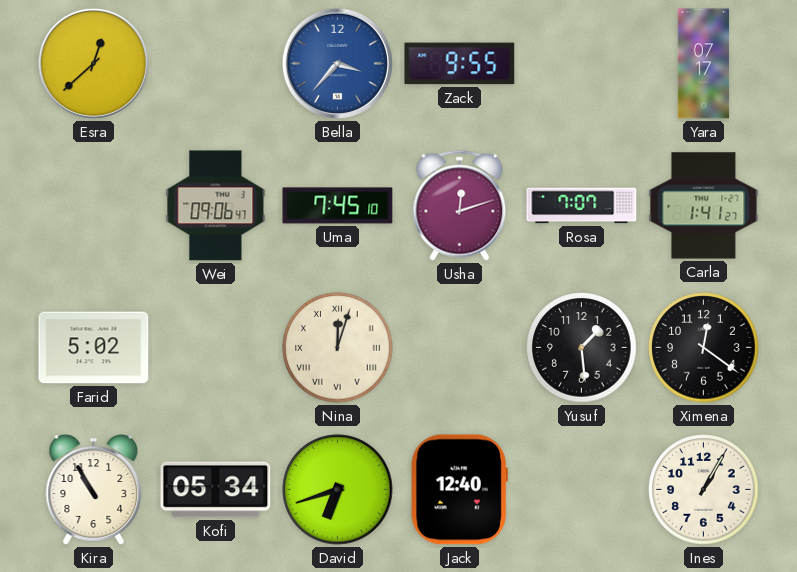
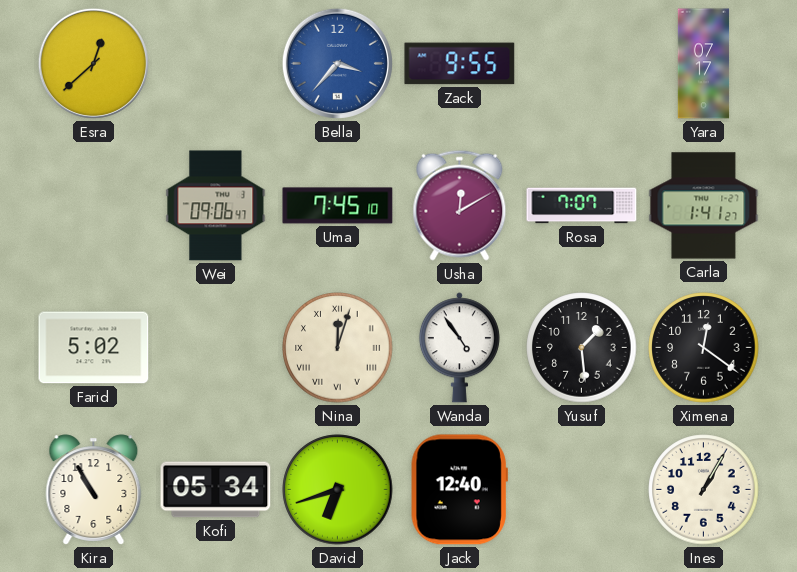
Usha: 12:12 -> 12:10
Wanda: none -> 4:54
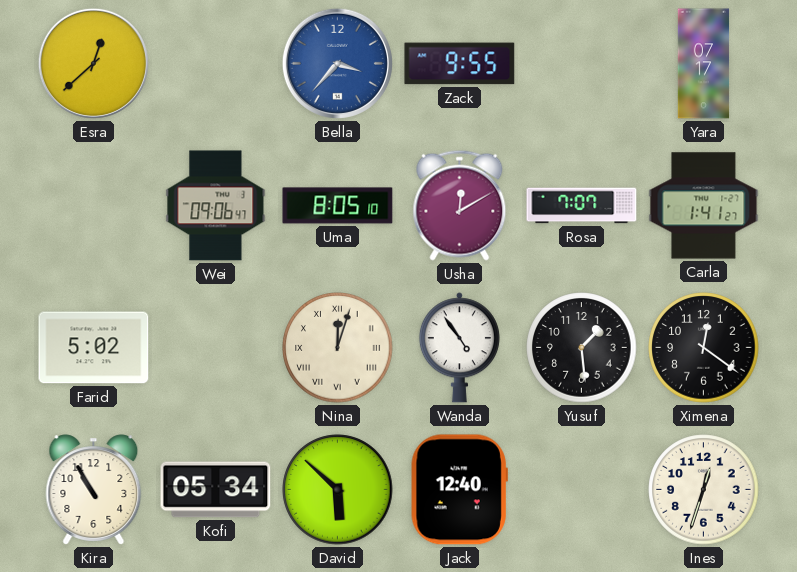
Uma: 7:45 -> 8:05
David: 6:42 -> 5:52
Ines: 1:05 -> 12:33
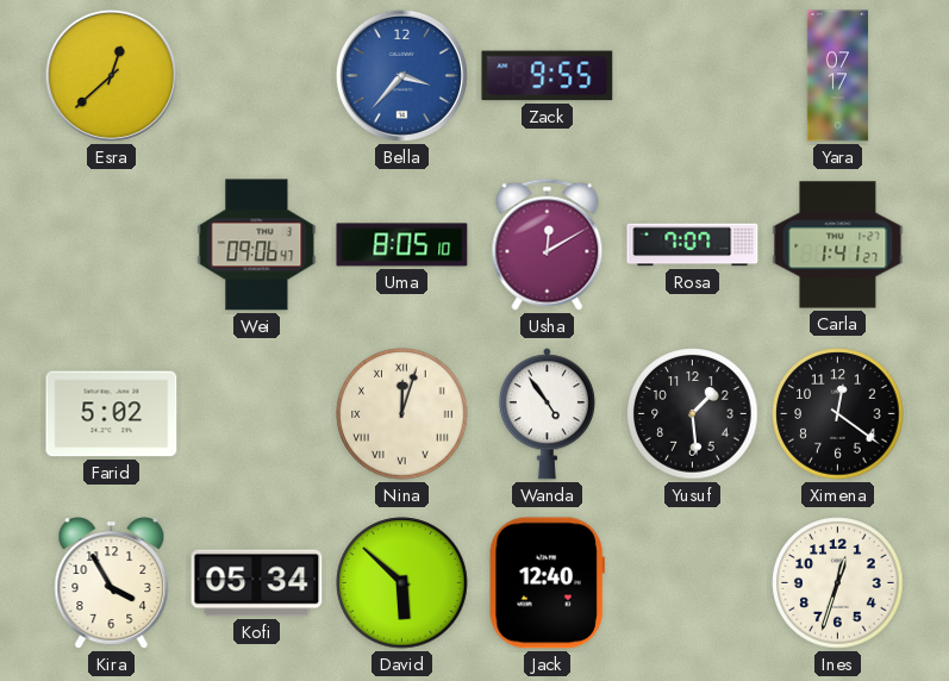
Kira: 10:55 -> 3:55
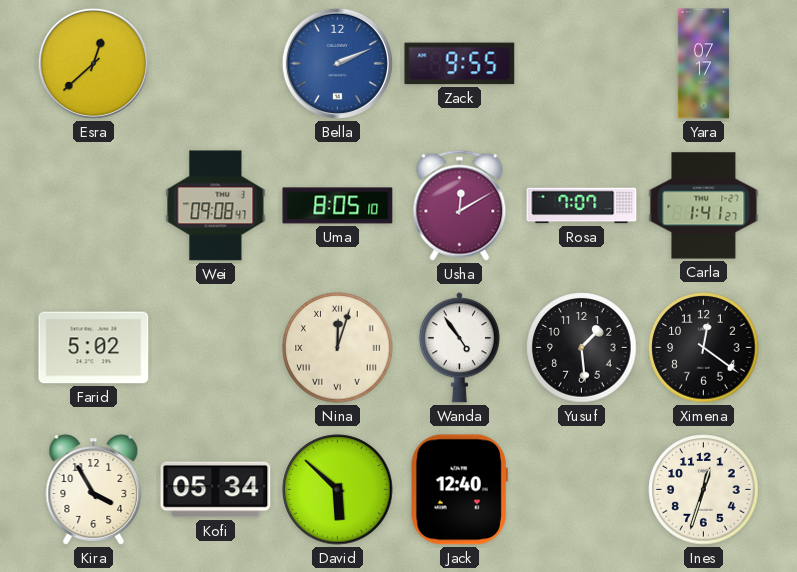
Bella: 3:37 -> 2:11
Wei: 09:06 -> 09:08
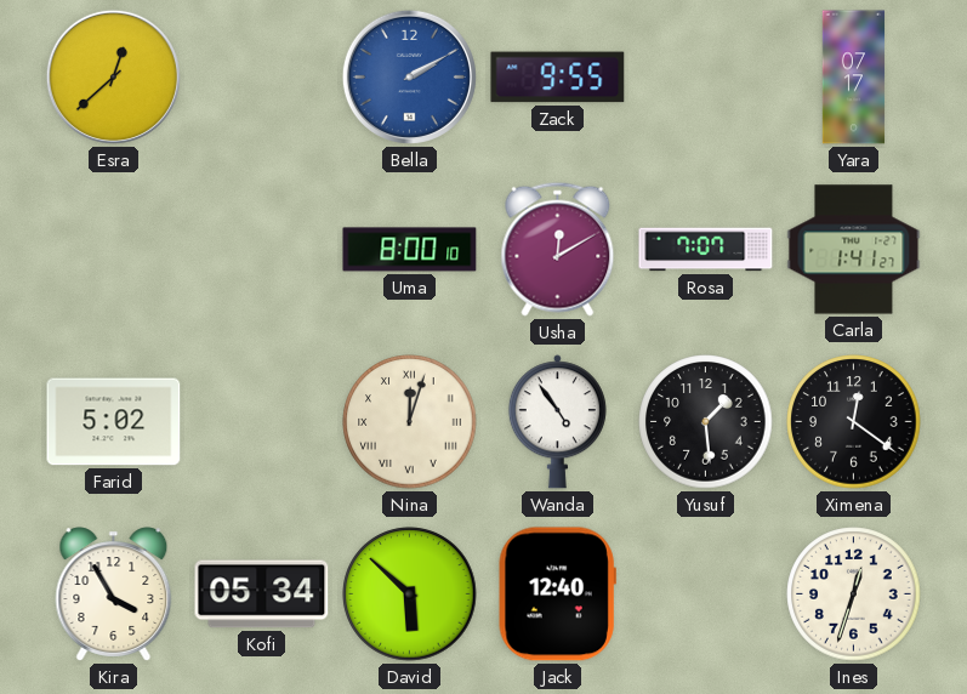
Bella: 2:11 -> 2:10
Wei: 09:08 -> none
Uma: 8:05 -> 8:00
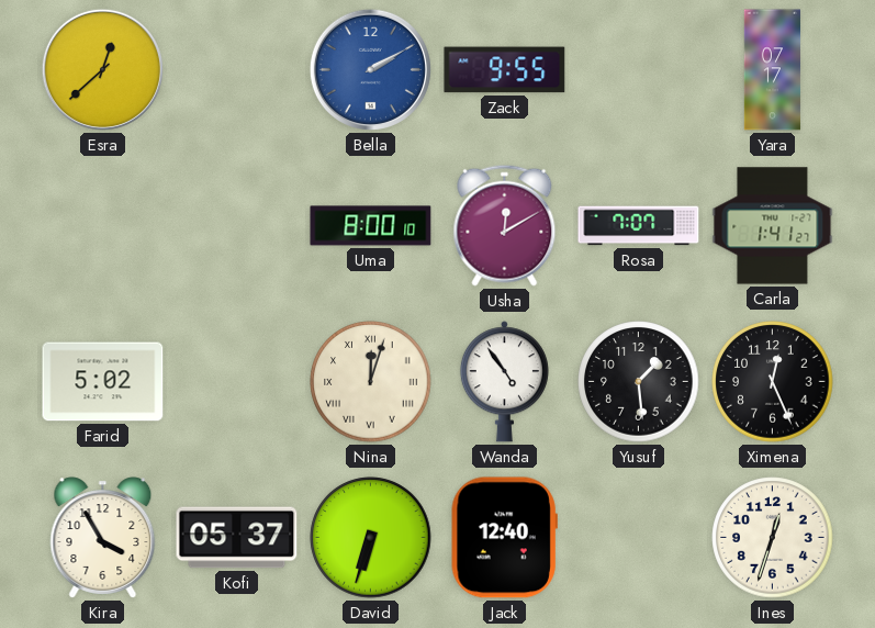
Ximena: 12:21 -> 12:26
Kofi: 05:34 -> 05:37
David: 5:52 -> 6:33
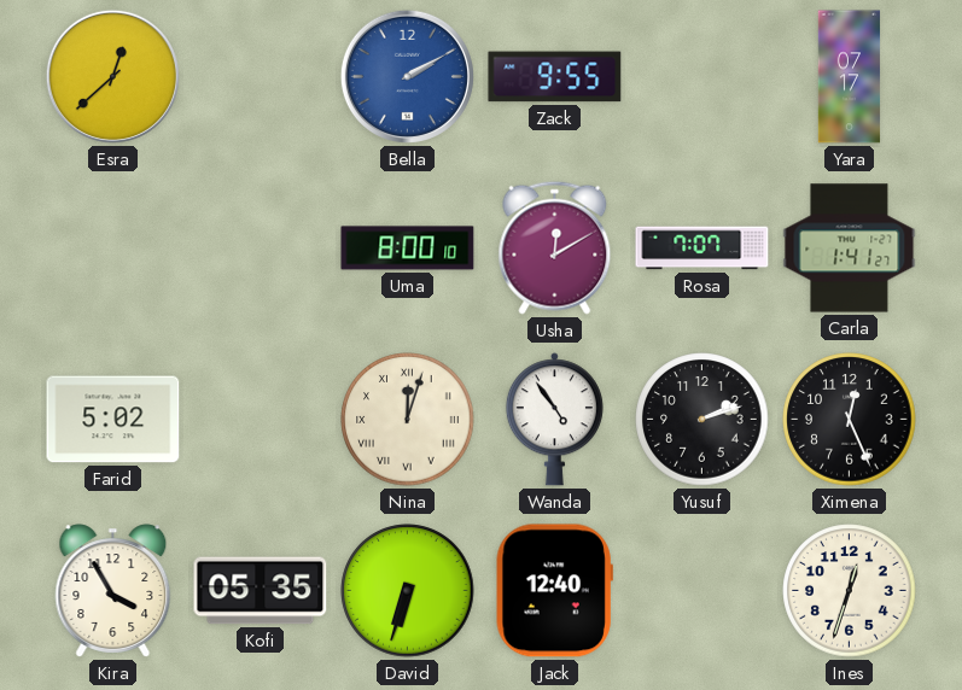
Yusuf: 1:29 -> 2:12
Kofi: 05:37 -> 05:35
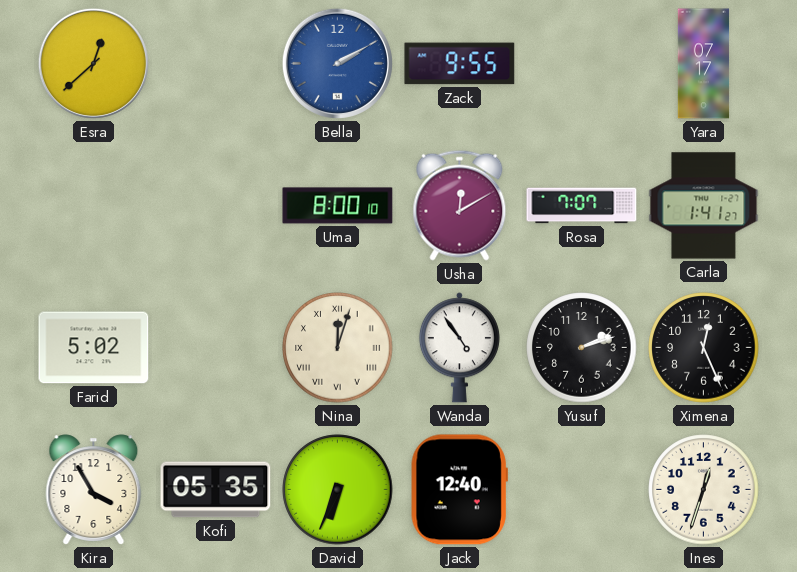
David: 6:33 -> 6:34
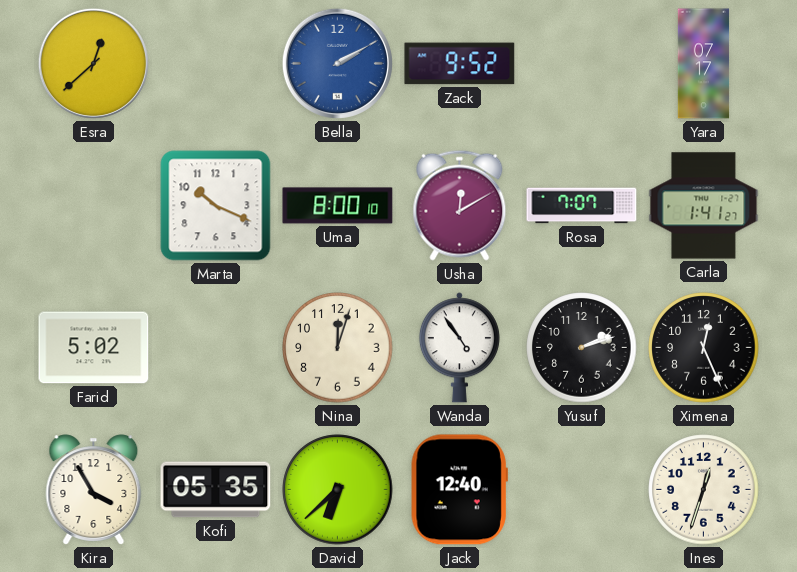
Zack: 9:55 -> 9:52
Marta: none -> 10:19
Nina numerals: Roman -> Arabic
David: 6:34 -> 6:38
